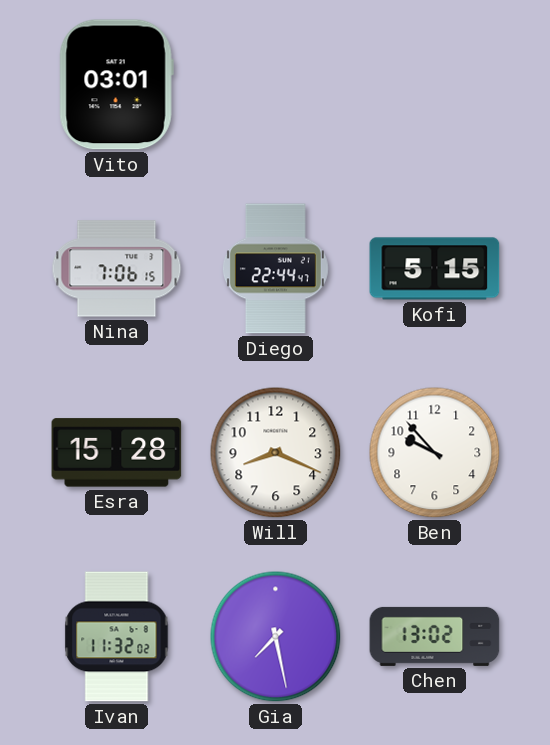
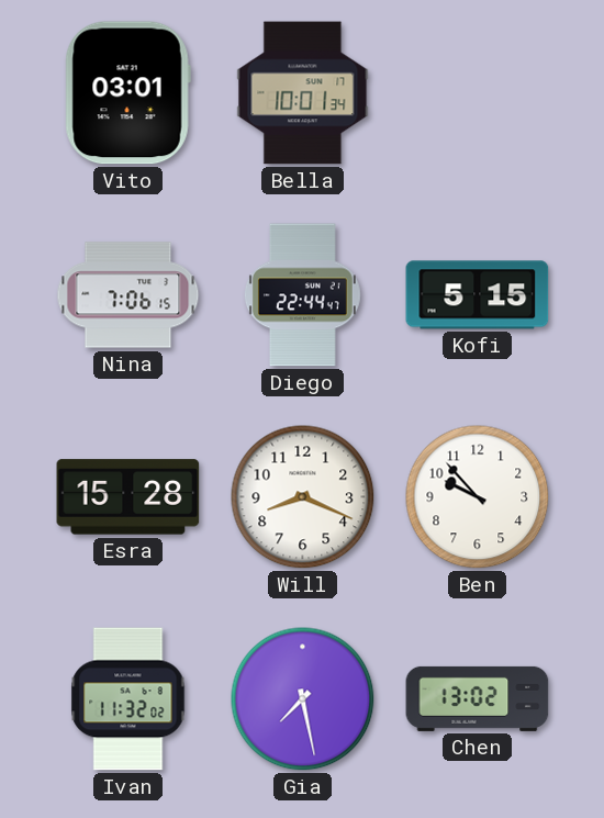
Bella: none -> 10:01
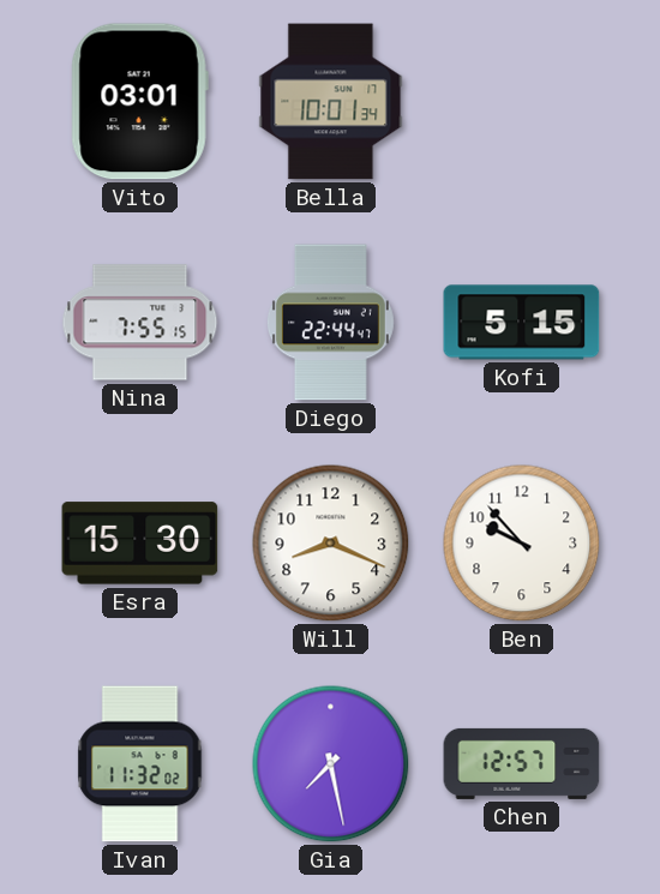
Nina: 7:06 -> 7:55
Esra: 15:28 -> 15:30
Chen: 13:02 -> 12:57
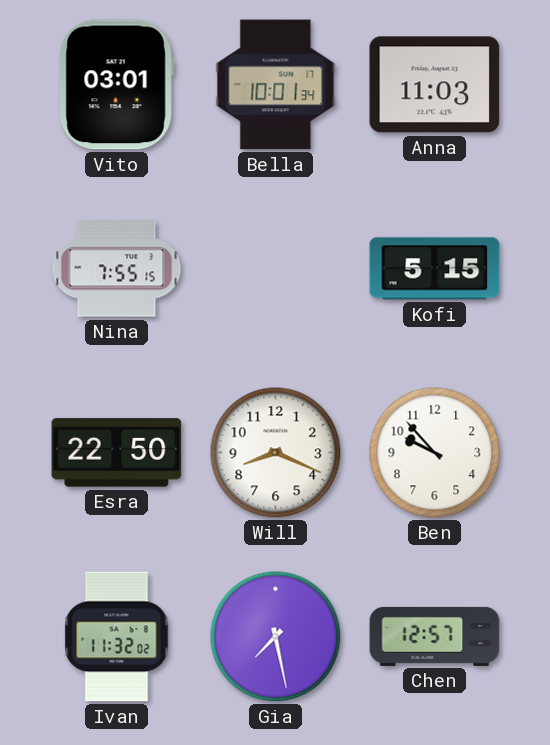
Anna: none -> 11:03
Diego: 22:44 -> none
Esra: 15:30 -> 22:50
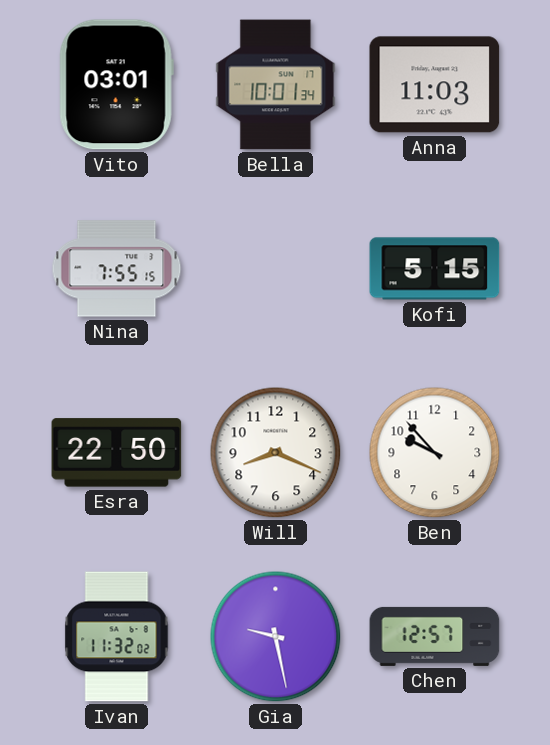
Gia: 7:28 -> 9:28
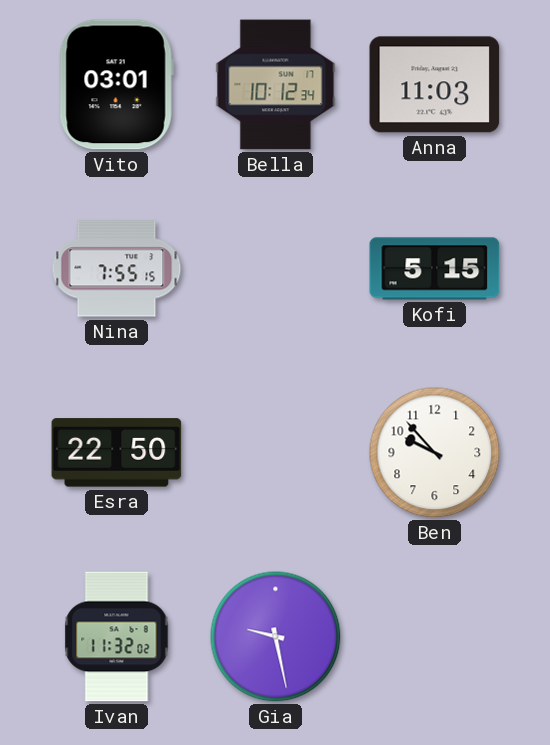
Bella: 10:01 -> 10:12
Will: 8:19 -> none
Chen: 12:57 -> none
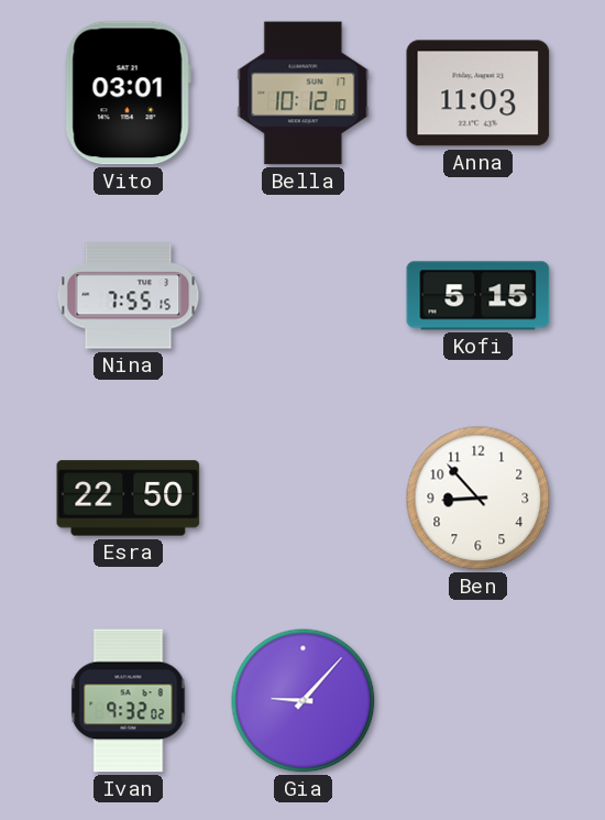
Bella: 10:12:34 -> 10:12:10
Ben: 9:53 -> 8:53
Ivan: 11:32 -> 9:32
Gia: 9:28 -> 9:07
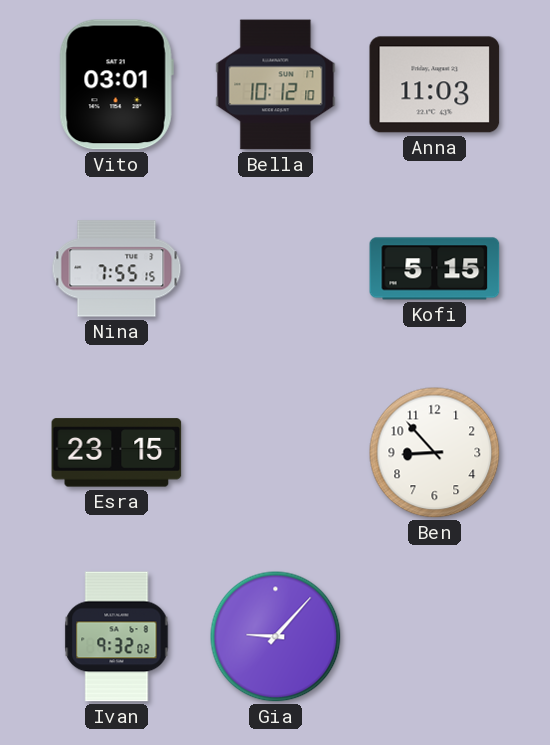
Esra: 22:50 -> 23:15
